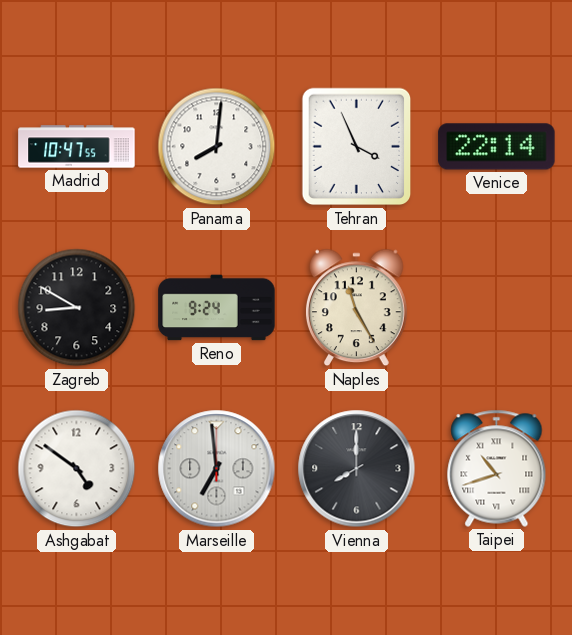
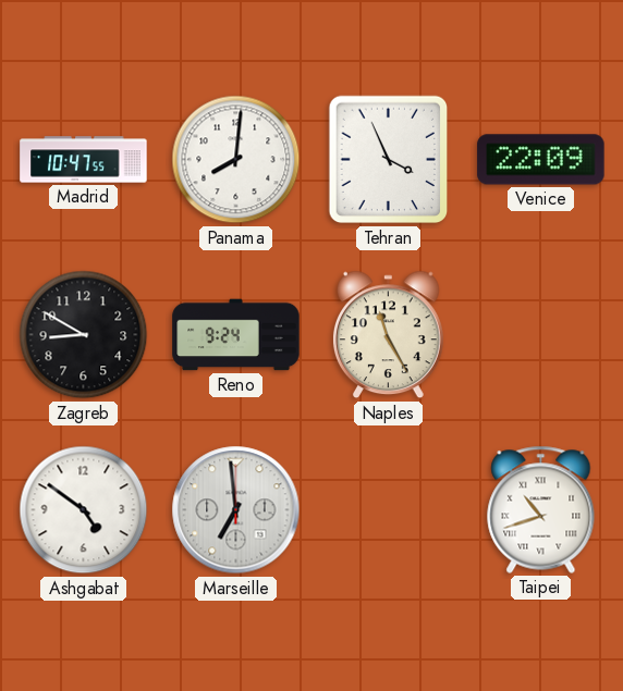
Venice: 22:14 -> 22:09
Vienna: 8:00 -> none
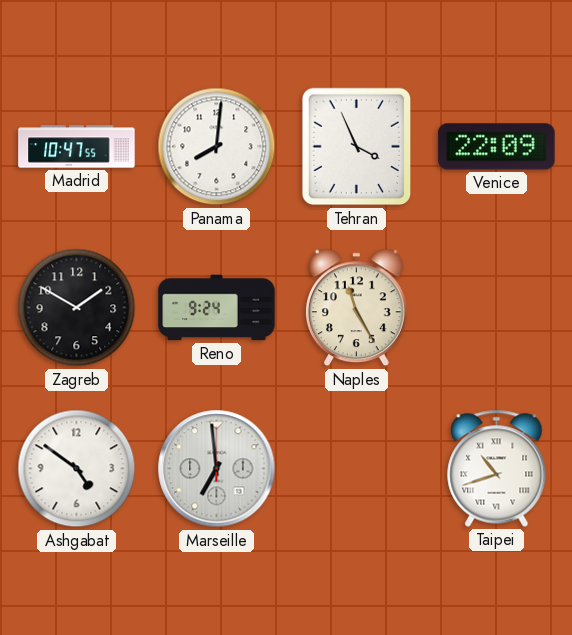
Zagreb: 8:50 -> 1:50
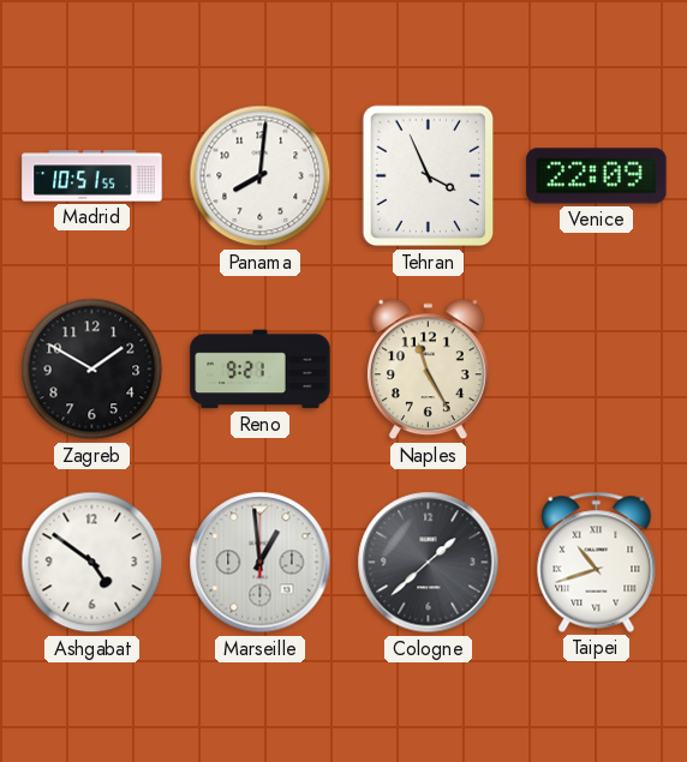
Madrid: 10:47 -> 10:51
Reno: 9:24 -> 9:21
Marseille: 6:59 -> 12:59
Cologne: none -> 1:38
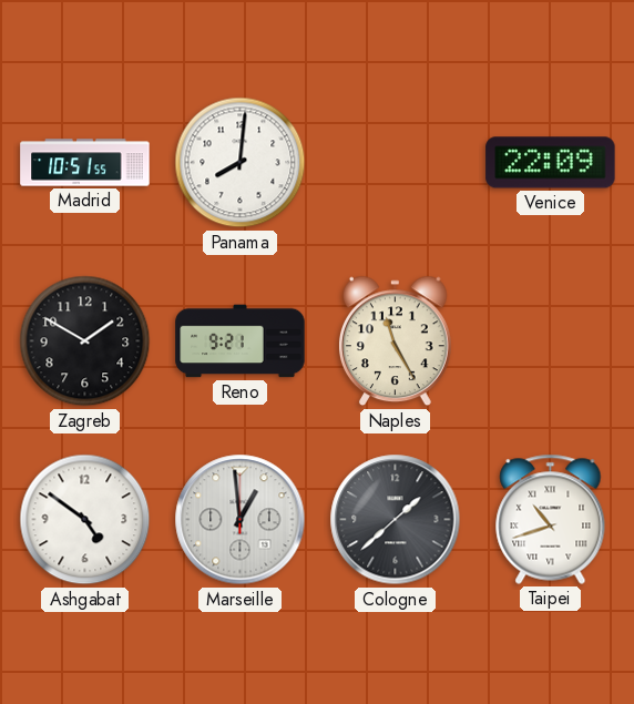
Tehran: 3:56 -> none
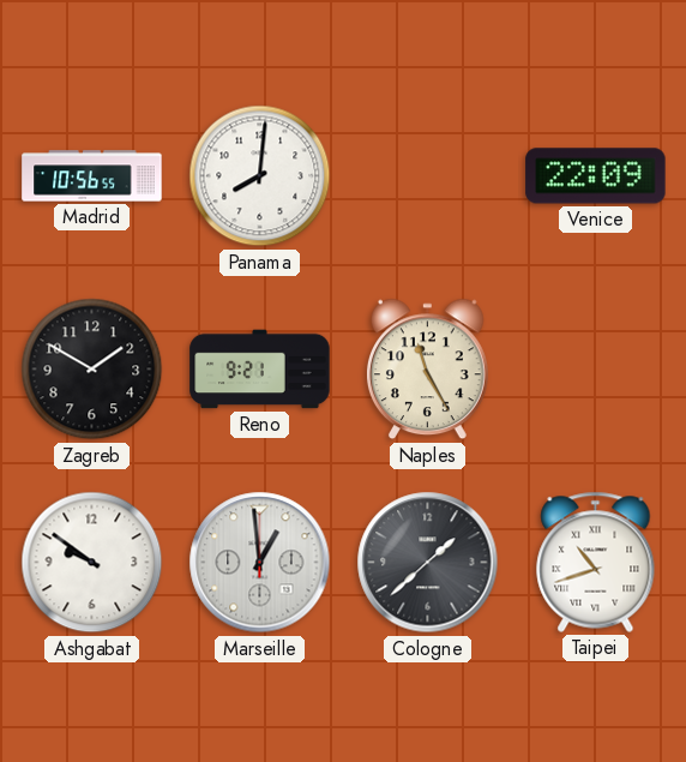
Madrid: 10:51 -> 10:56
Ashgabat: 4:51 -> 9:51
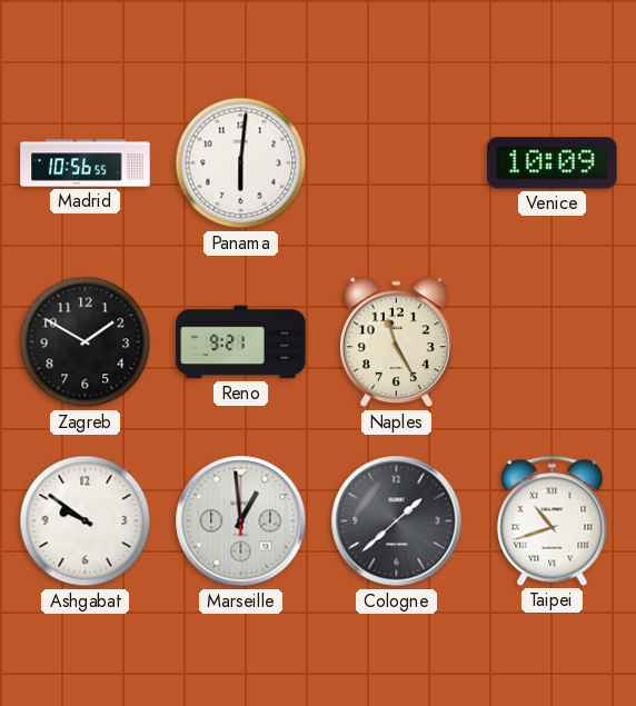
Panama: 8:01 -> 6:01
Venice: 22:09 -> 10:09
